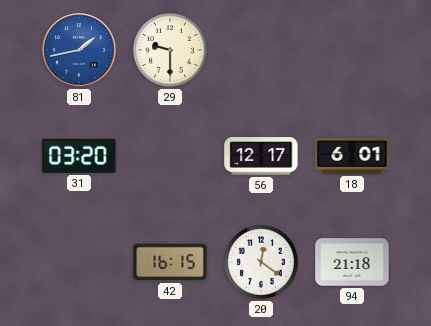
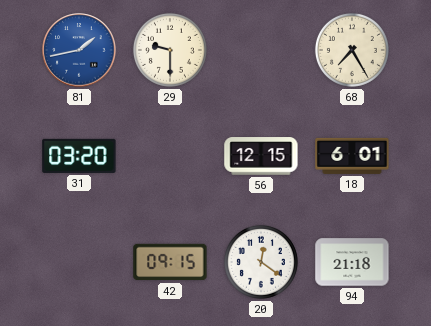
68: none -> 7:25
56: 12:17 -> 12:15
42: 16:15 -> 09:15
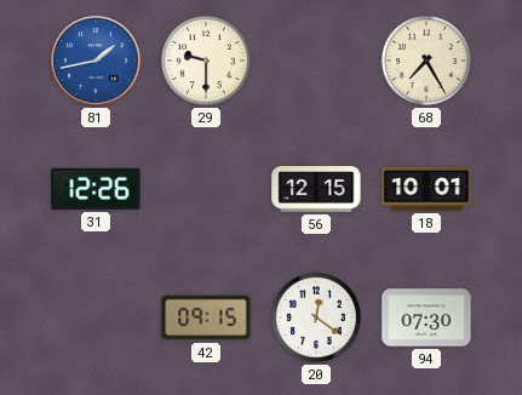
31: 03:20 -> 12:26
18: 6:01 -> 10:01
94: 21:18 -> 07:30
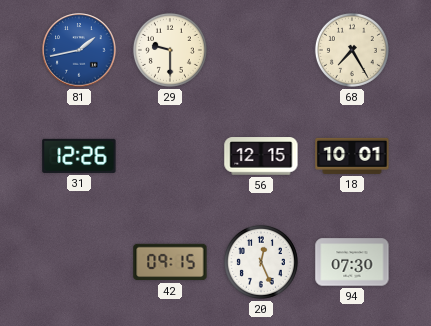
20: 12:21 -> 12:26
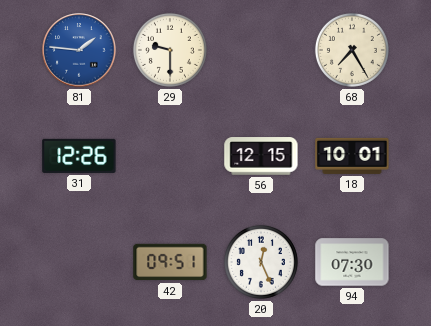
81: 1:43 -> 1:46
42: 09:15 -> 09:51
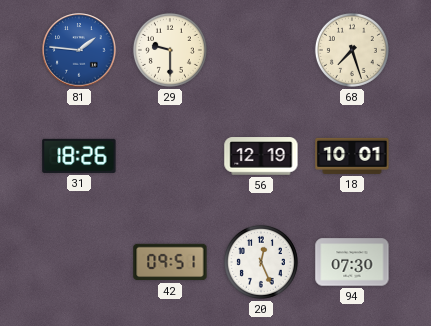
68: 7:25 -> 7:27
31: 12:26 -> 18:26
56: 12:15 -> 12:19
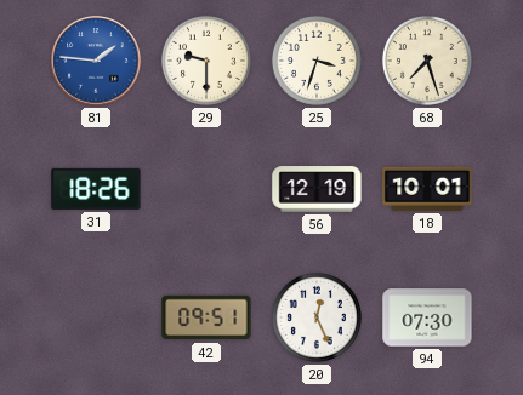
25: none -> 3:33
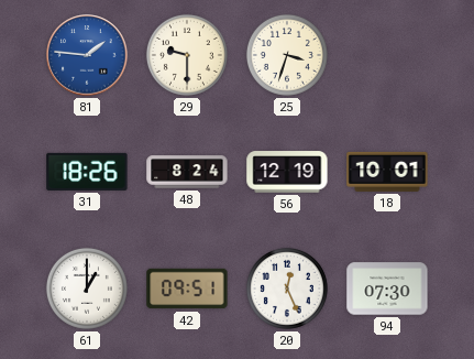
68: 7:27 -> none
48: none -> 8:24
61: none -> 1:00
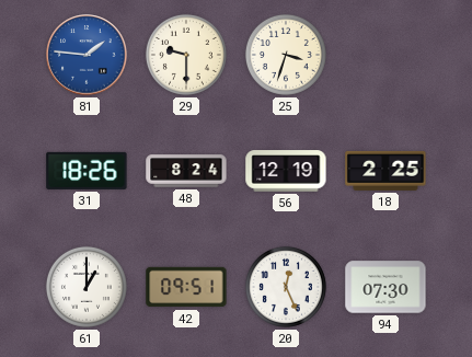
18: 10:01 -> 2:25
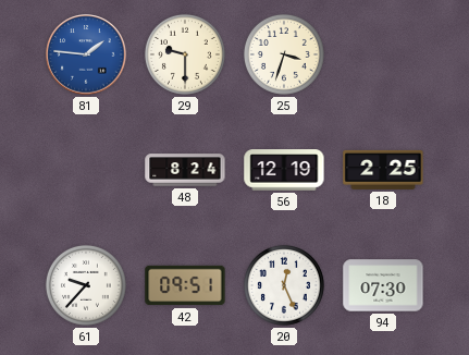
31: 18:26 -> none
61: 1:00 -> 9:37
